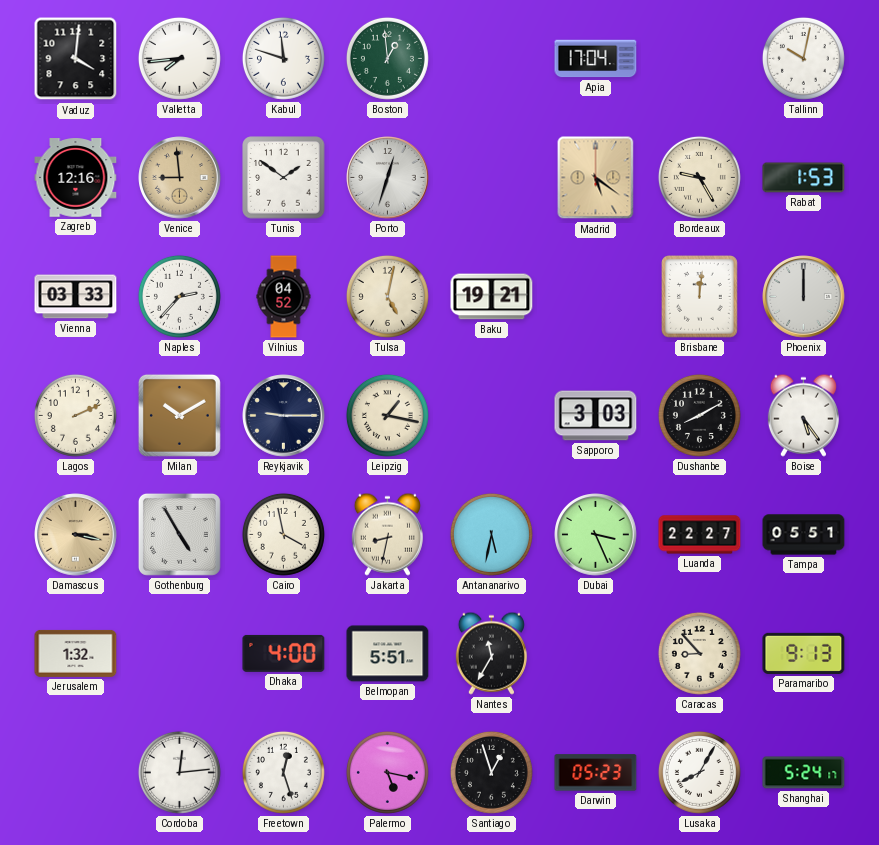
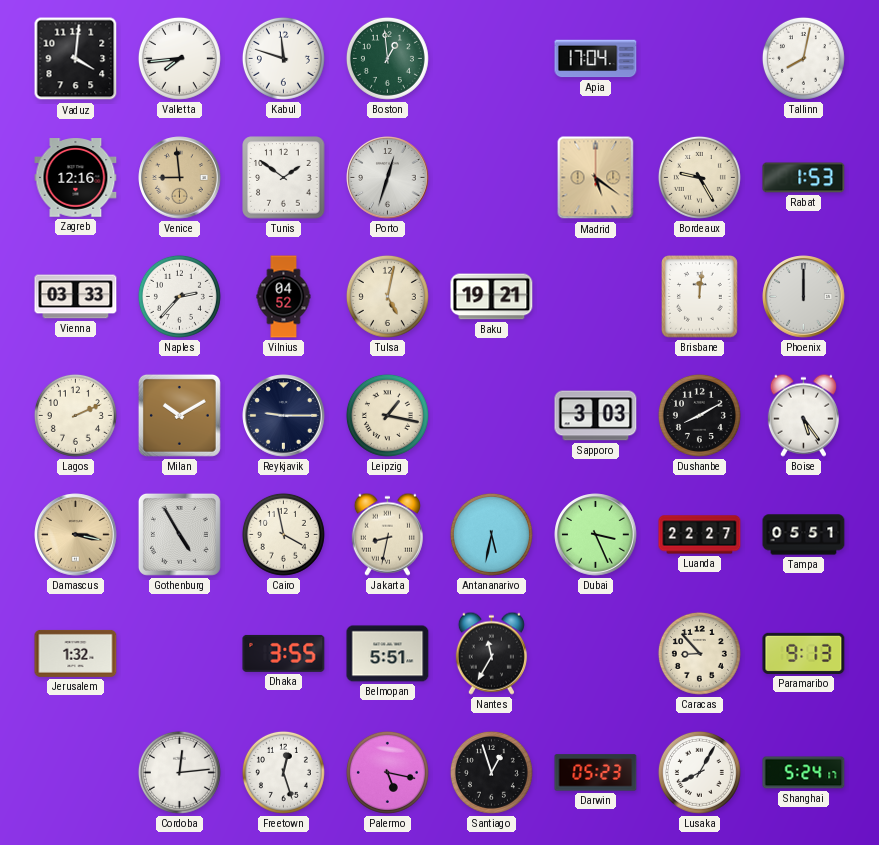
Tallinn: 10:02 -> 8:02
Dhaka: 4:00 -> 3:55
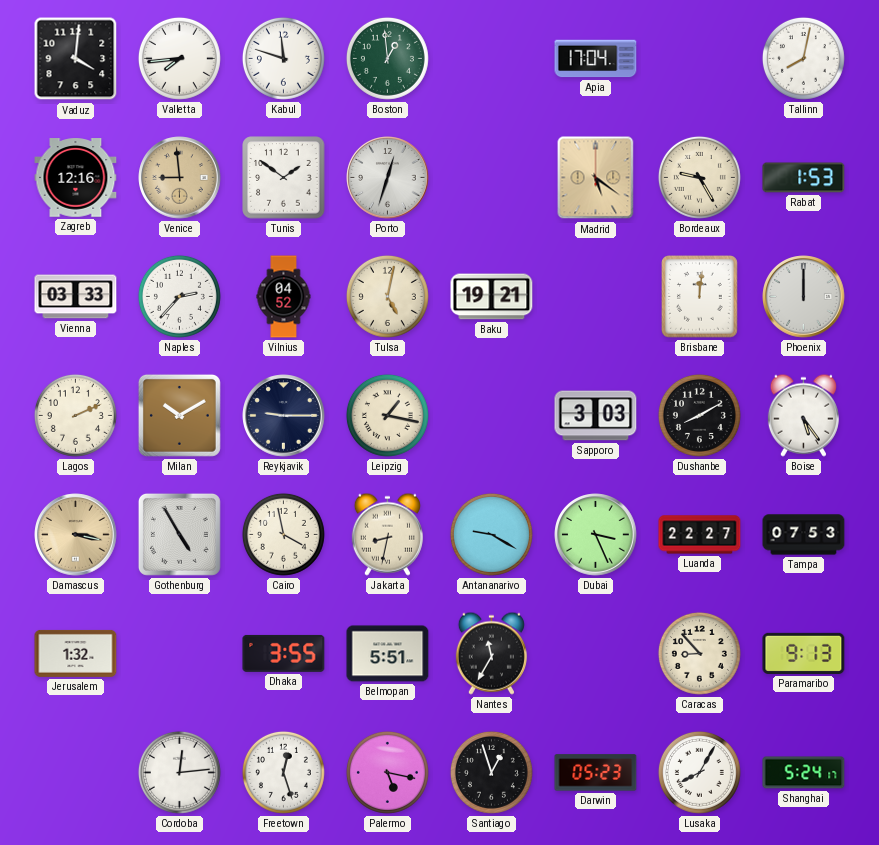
Antananarivo: 5:32 -> 9:20
Tampa: 05:51 -> 07:53
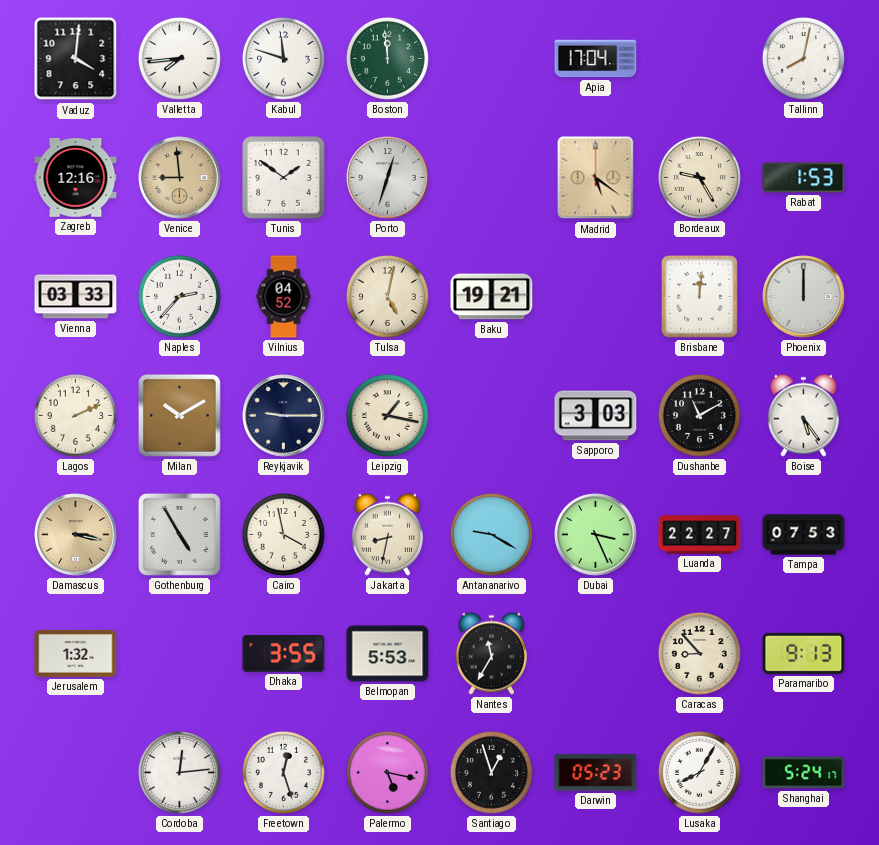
Boston: 12:59 -> 11:59
Dushanbe: 8:10 -> 11:10
Belmopan: 5:51 -> 5:53
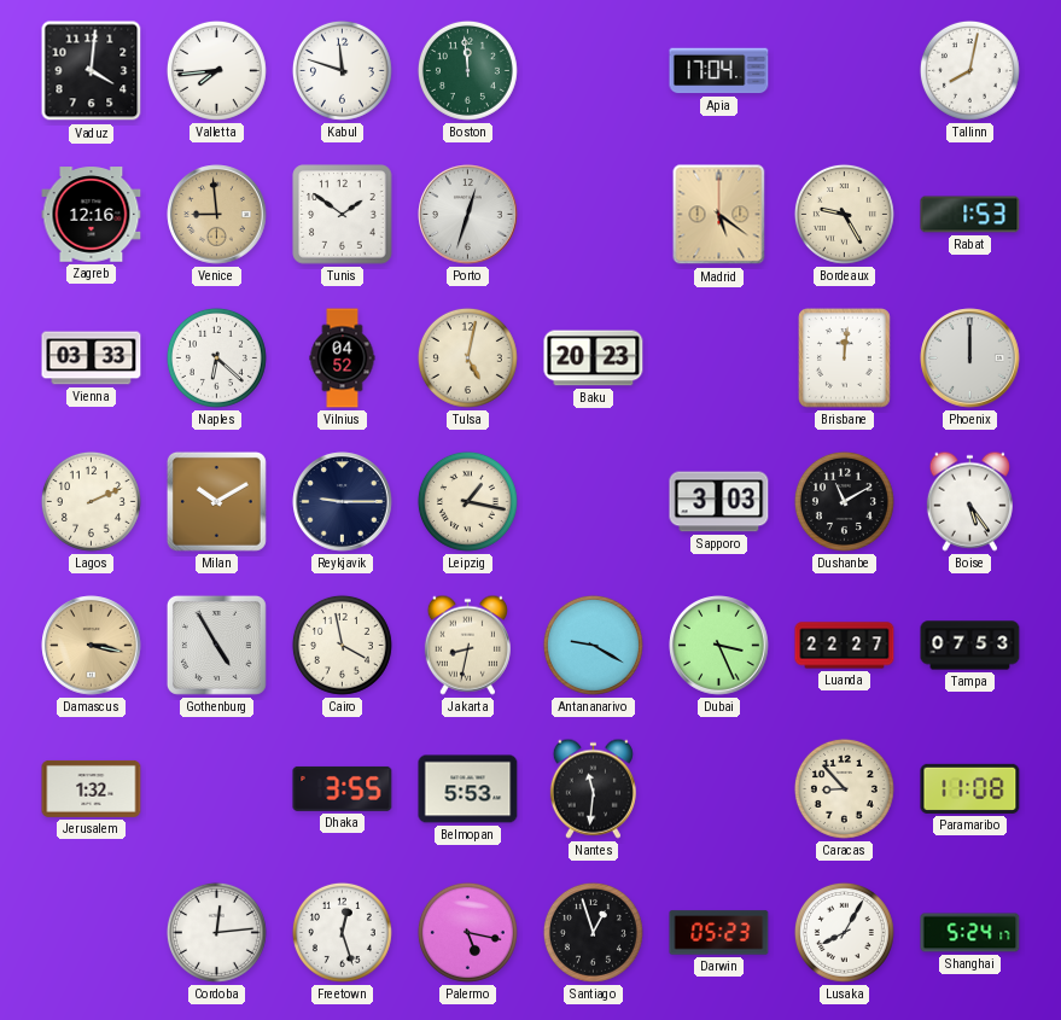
Naples: 2:37 -> 6:22
Baku: 19:21 -> 20:23
Nantes: 11:35 -> 11:31
Paramaribo: 9:13 -> 11:08
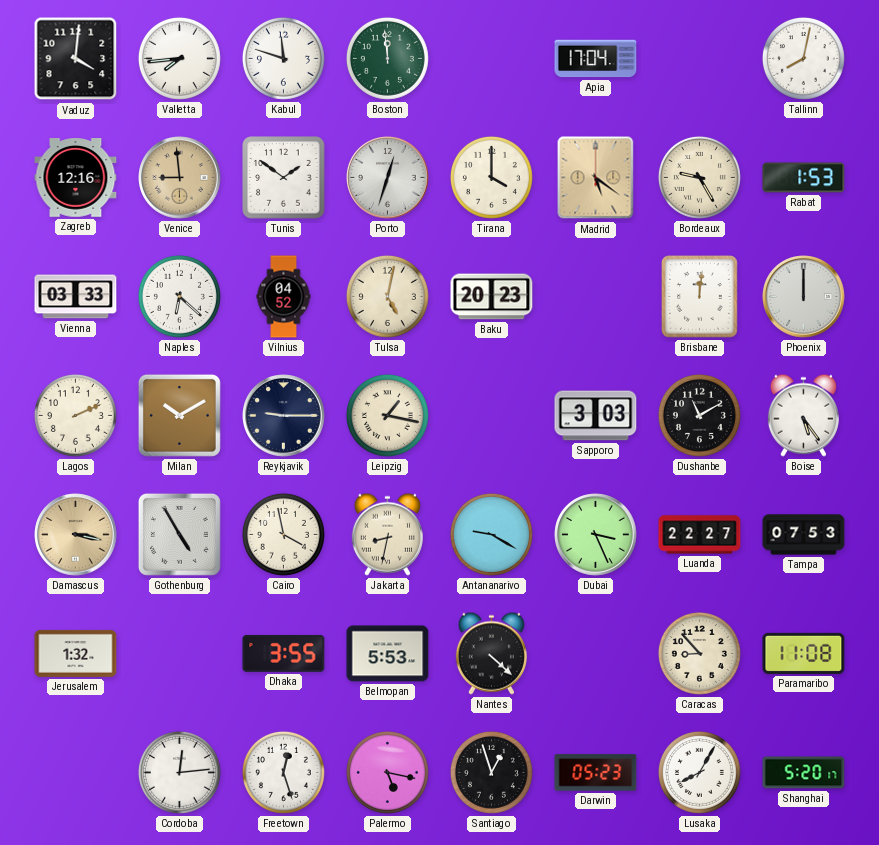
Tirana: none -> 4:00
Nantes: 11:31 -> 4:22
Shanghai: 5:24 -> 5:20
